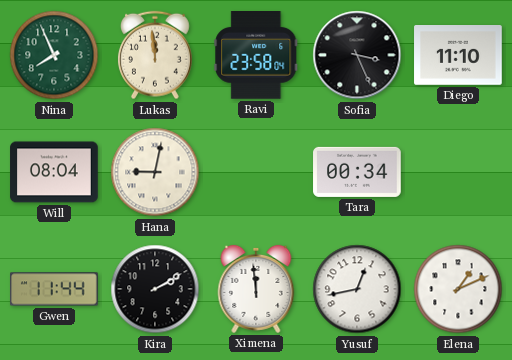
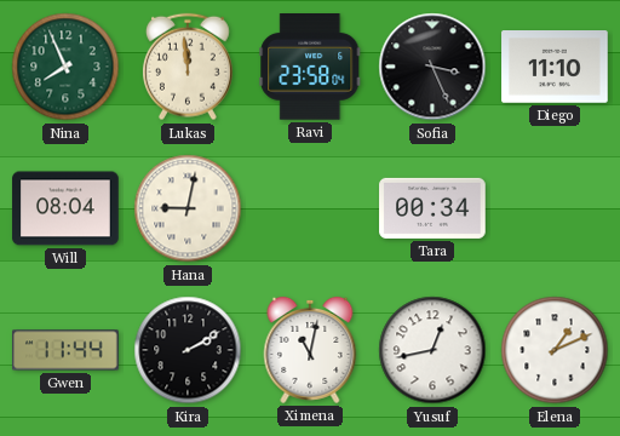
Ximena: 11:59 -> 11:02
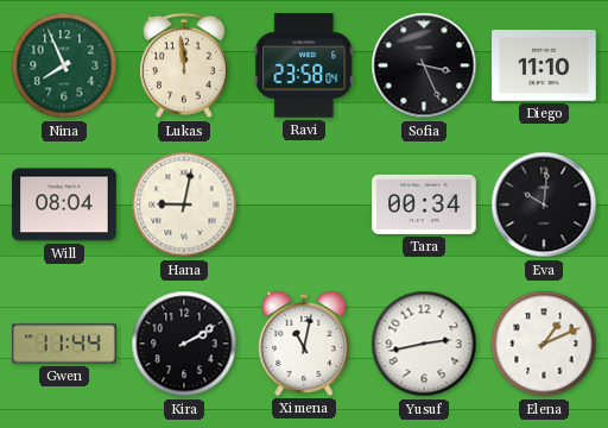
Eva: none -> 10:01
Yusuf: 12:43 -> 2:43
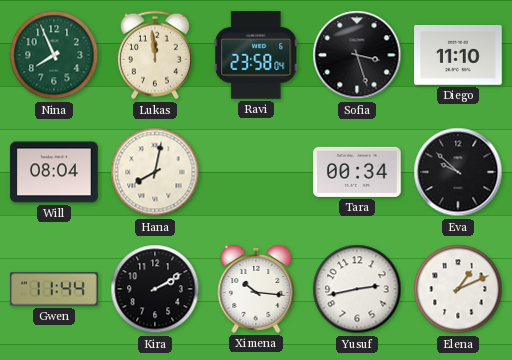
Sofia: 3:26 -> 3:27
Hana: 9:02 -> 8:02
Eva: 10:01 -> 9:52
Ximena: 11:02 -> 10:16
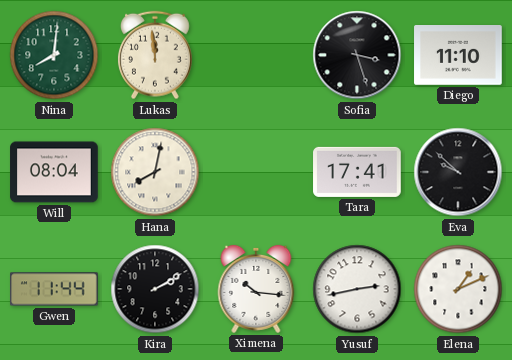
Nina: 7:56 -> 8:01
Ravi: 23:58 -> none
Tara: 00:34 -> 17:41
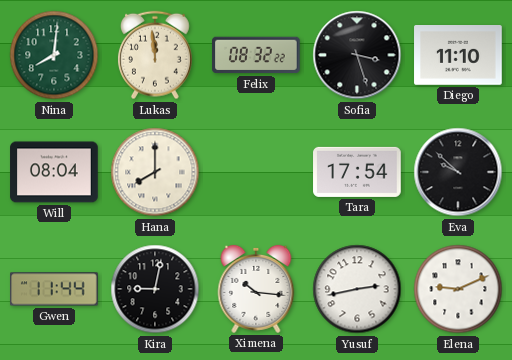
Felix: none -> 08:32
Hana: 8:02 -> 8:00
Tara: 17:41 -> 17:54
Kira: 2:10 -> 9:02
Elena: 1:11 -> 9:11
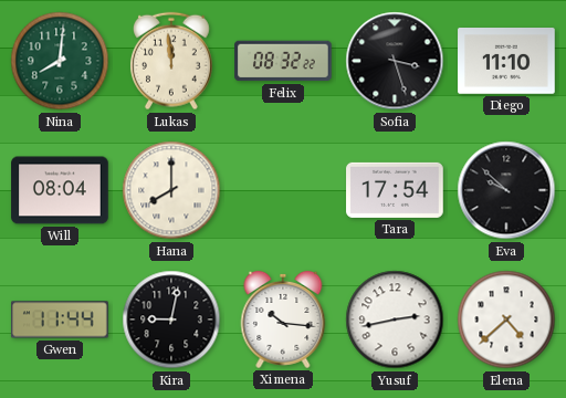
Elena: 9:11 -> 4:38
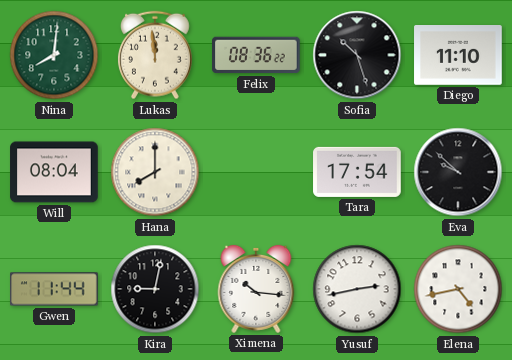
Felix: 08:32 -> 08:36
Sofia: 3:27 -> 10:27
Elena: 4:38 -> 4:43
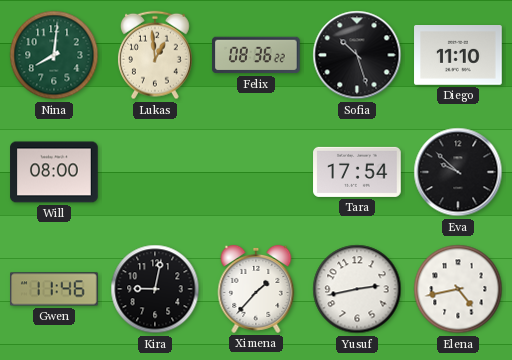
Lukas: 11:59 -> 12:59
Will: 08:04 -> 08:00
Hana: 8:00 -> none
Gwen: 11:44 -> 11:46
Ximena: 10:16 -> 1:37
